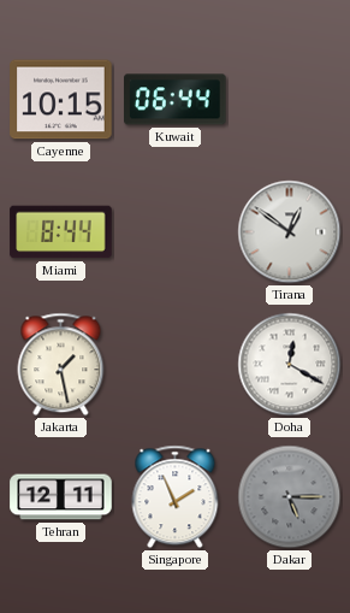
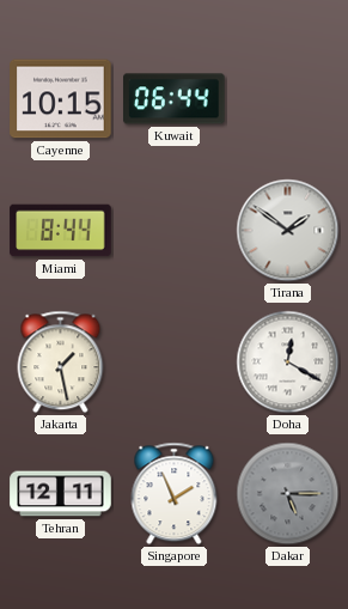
Tirana: 12:51 -> 1:51
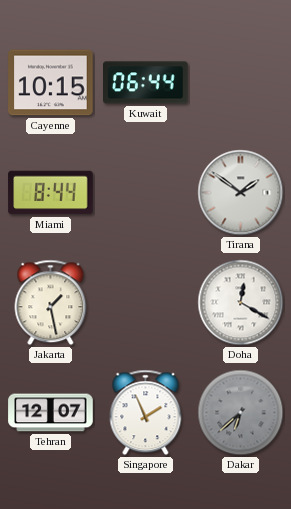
Tehran: 12:11 -> 12:07
Dakar: 5:15 -> 6:38
